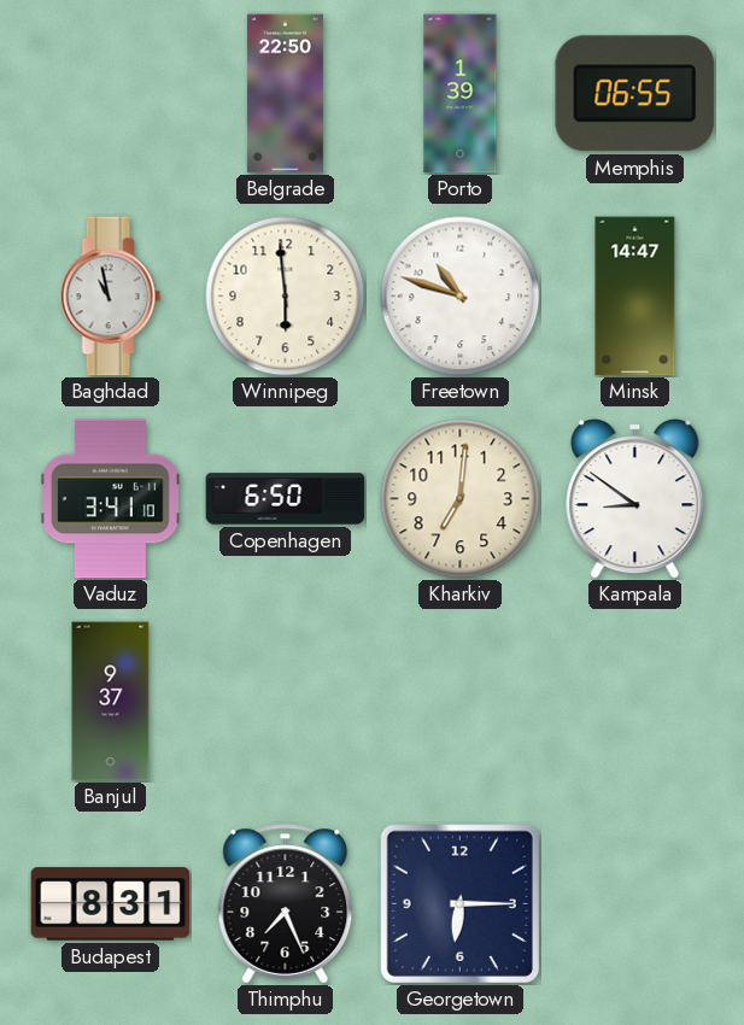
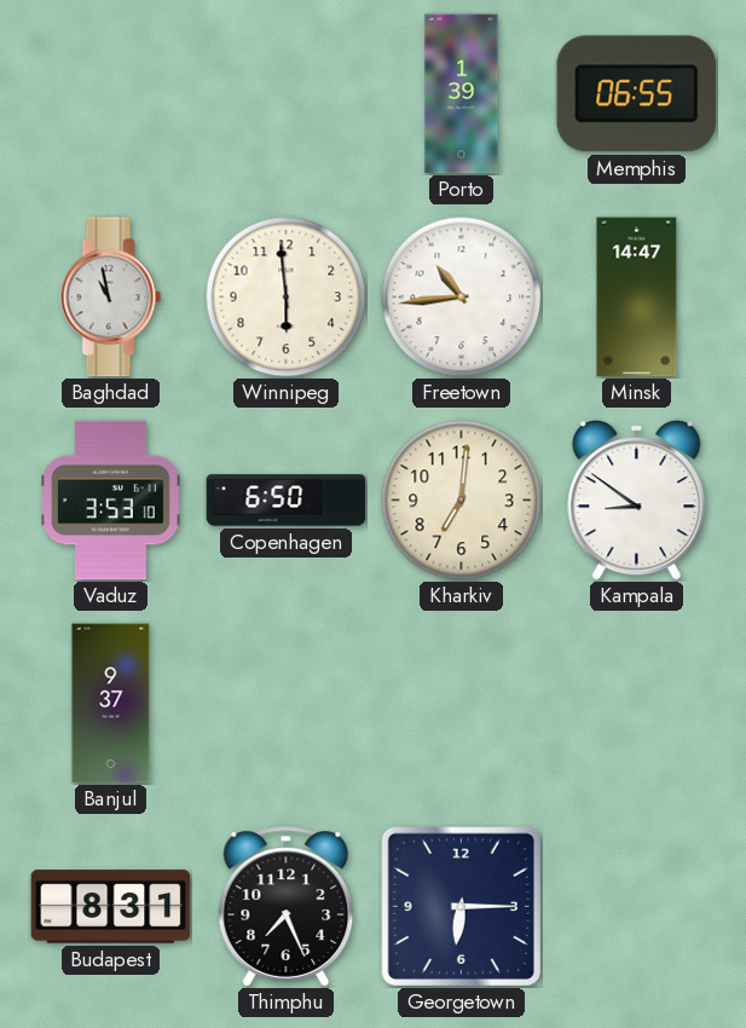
Belgrade: 22:50 -> none
Freetown: 10:48 -> 10:44
Vaduz: 3:41 -> 3:53
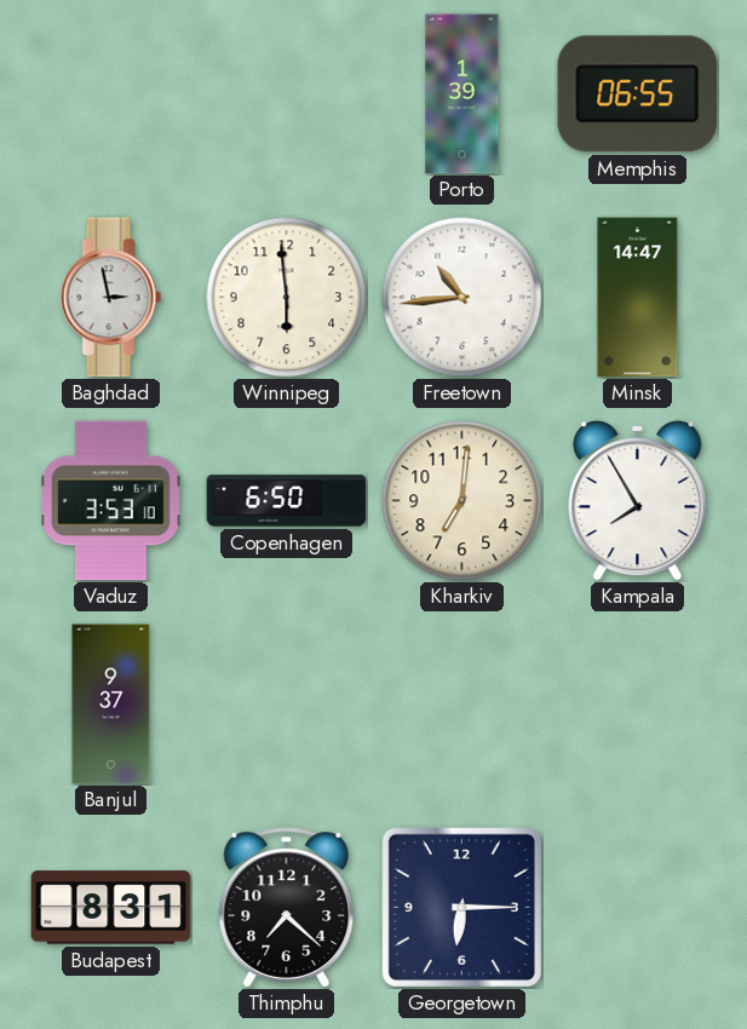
Baghdad: 10:58 -> 2:58
Kampala: 8:51 -> 7:55
Thimphu: 7:26 -> 7:22
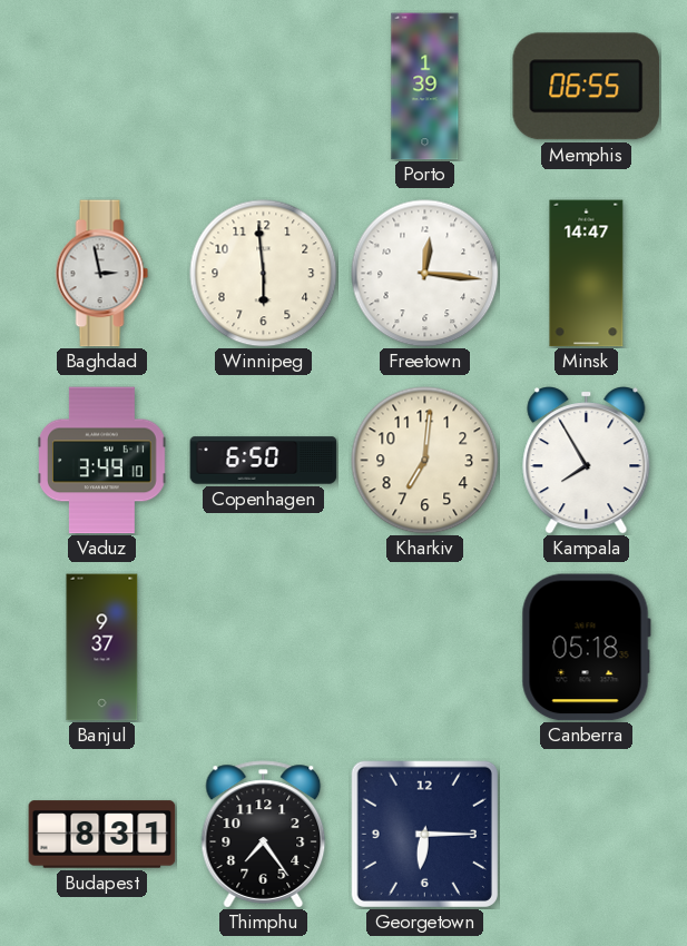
Freetown: 10:44 -> 12:16
Vaduz: 3:53 -> 3:49
Canberra: none -> 05:18
Thimphu: 7:22 -> 7:24
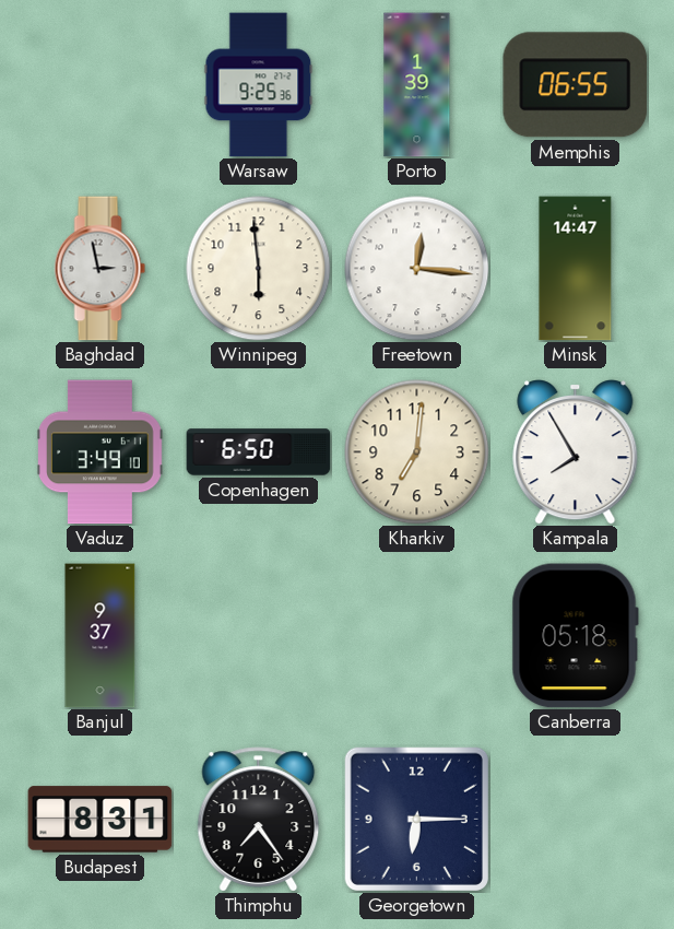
Warsaw: none -> 9:25
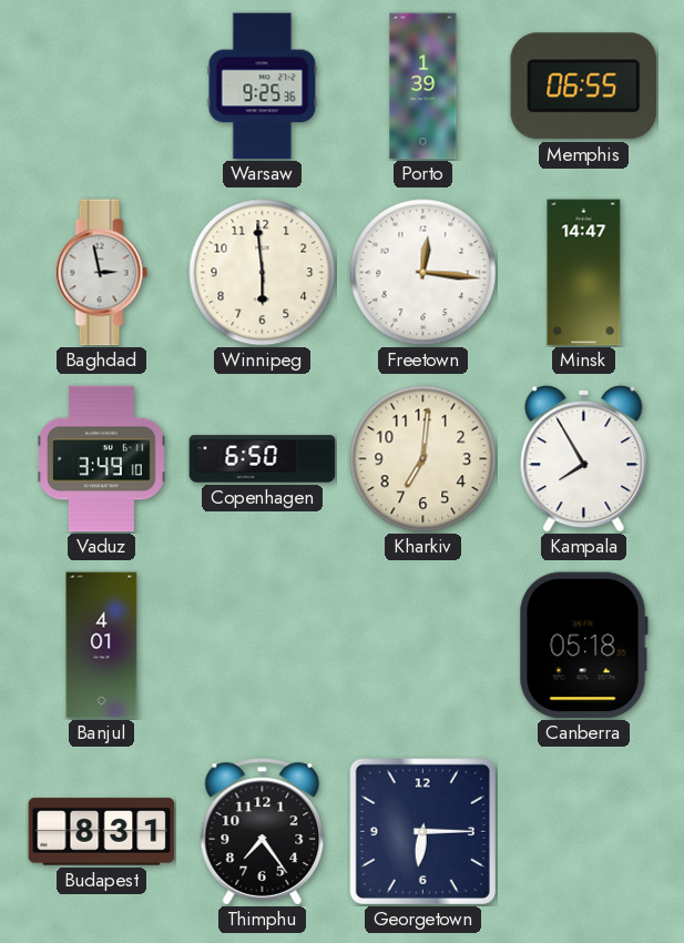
Banjul: 9:37 -> 4:01
